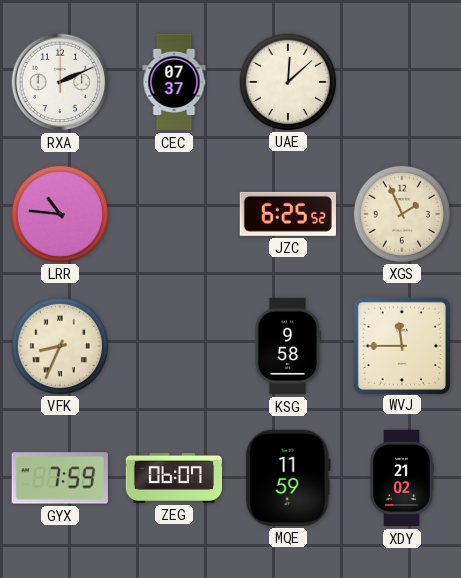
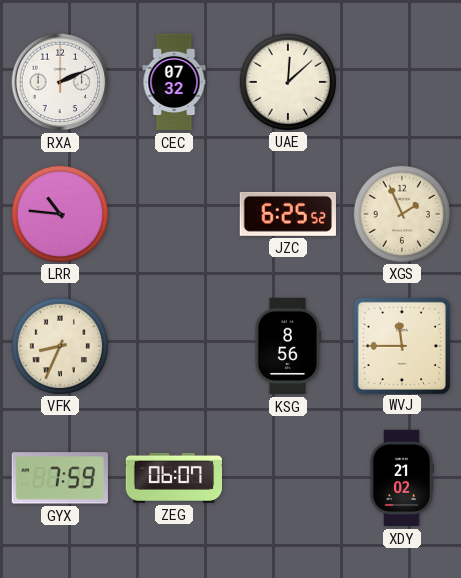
CEC: 07:37 -> 07:32
KSG: 9:58 -> 8:56
MQE: 11:59 -> none
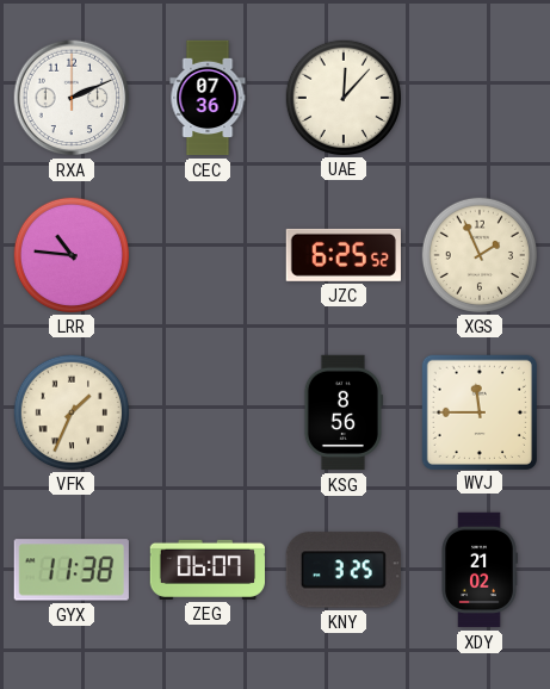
CEC: 07:32 -> 07:36
UAE: 12:08 -> 12:07
VFK: 8:34 -> 1:34
GYX: 7:59 -> 11:38
KNY: none -> 3:25
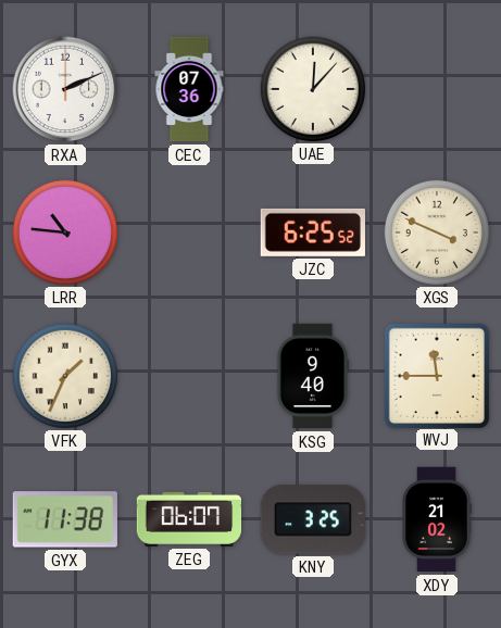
XGS: 1:56 -> 3:49
KSG: 8:56 -> 9:40
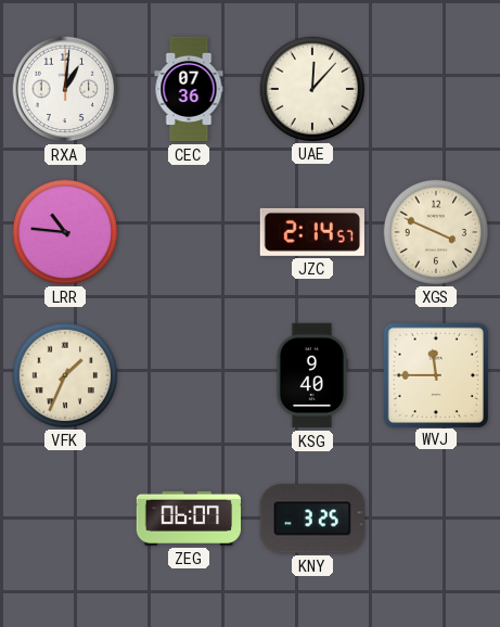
RXA: 2:11 -> 1:01
JZC: 6:25 -> 2:14
GYX: 11:38 -> none
XDY: 21:02 -> none
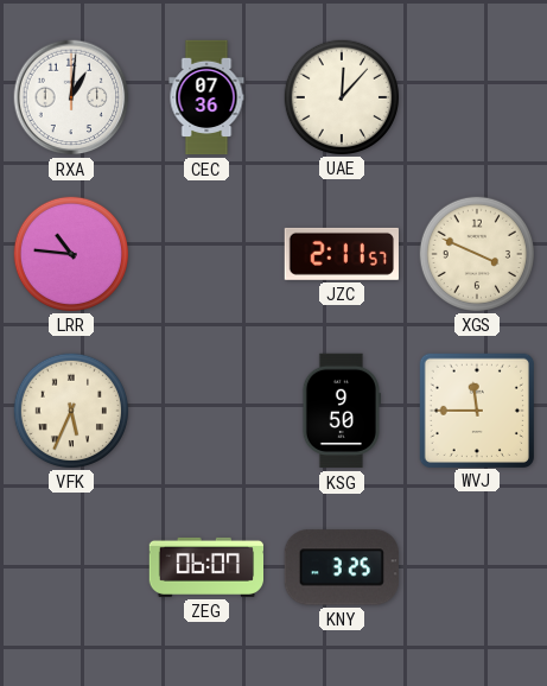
JZC: 2:14 -> 2:11
VFK: 1:34 -> 5:34
KSG: 9:40 -> 9:50
